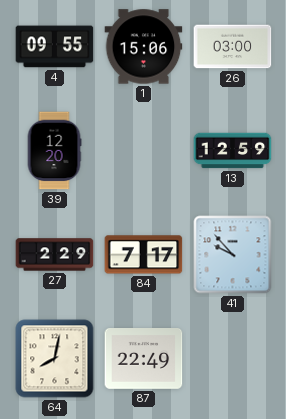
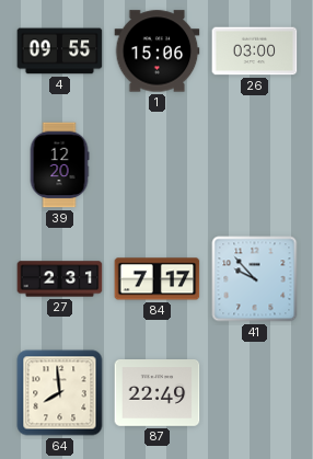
13: 12:59 -> none
27: 2:29 -> 2:31
64: 8:02 -> 7:59
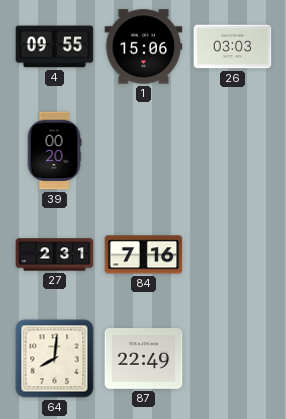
26: 03:00 -> 03:03
39: 12:20 -> 00:20
84: 7:17 -> 7:16
41: 9:53 -> none
64: 7:59 -> 8:01
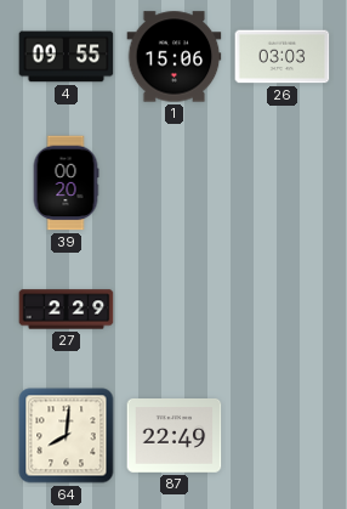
27: 2:31 -> 2:29
84: 7:16 -> none
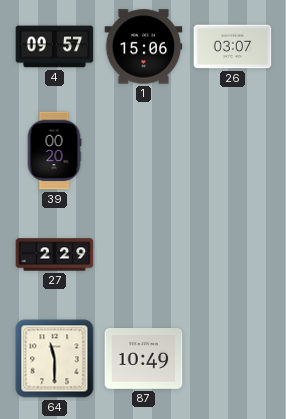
4: 09:55 -> 09:57
26: 03:03 -> 03:07
64: 8:01 -> 11:30
87: 22:49 -> 10:49
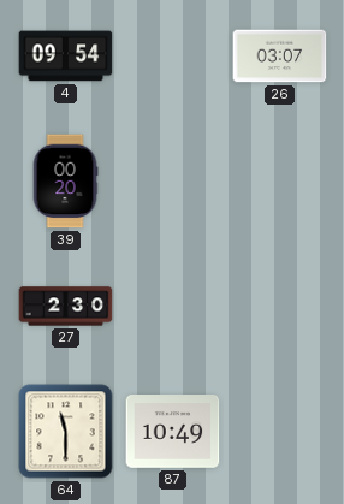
4: 09:57 -> 09:54
1: 15:06 -> none
27: 2:29 -> 2:30
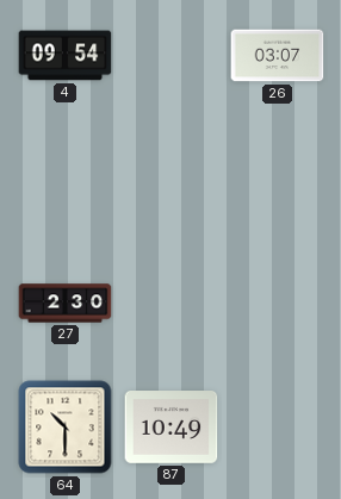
39: 00:20 -> none
64: 11:30 -> 10:30
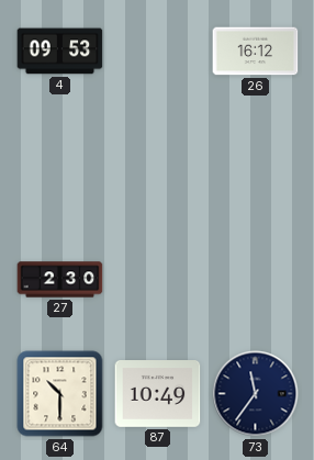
4: 09:54 -> 09:53
26: 03:07 -> 16:12
73: none -> 11:36
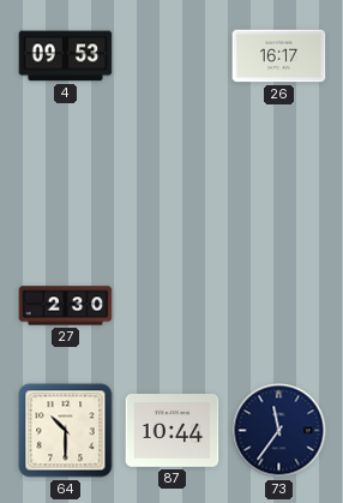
26: 16:12 -> 16:17
87: 10:49 -> 10:44
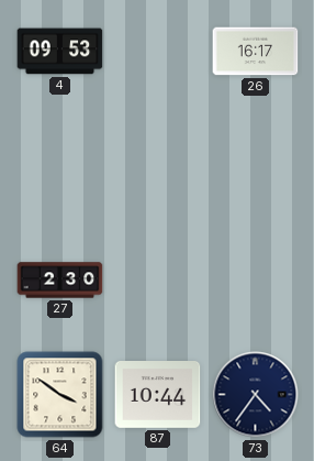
64: 10:30 -> 3:51
73: 11:36 -> 4:36
